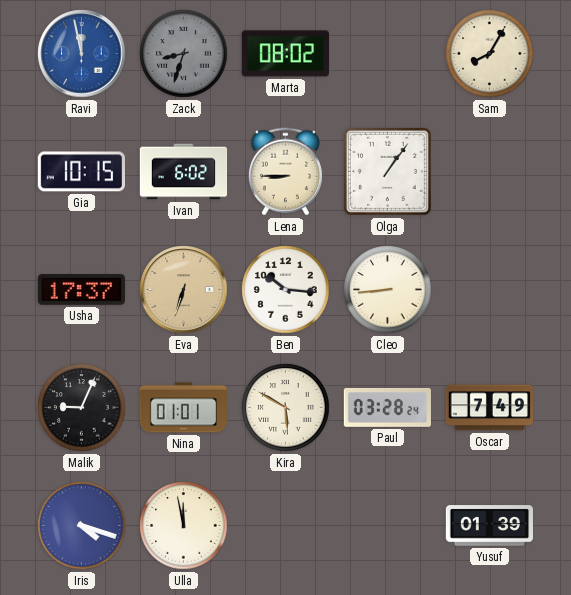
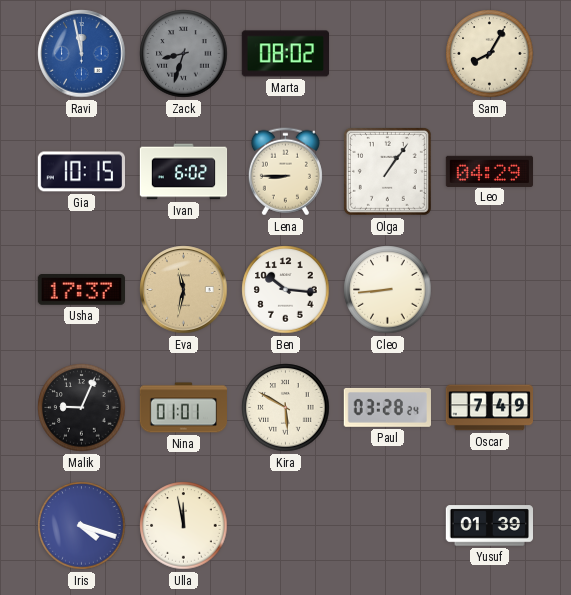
Leo: none -> 04:29
Eva: 6:33 -> 11:32
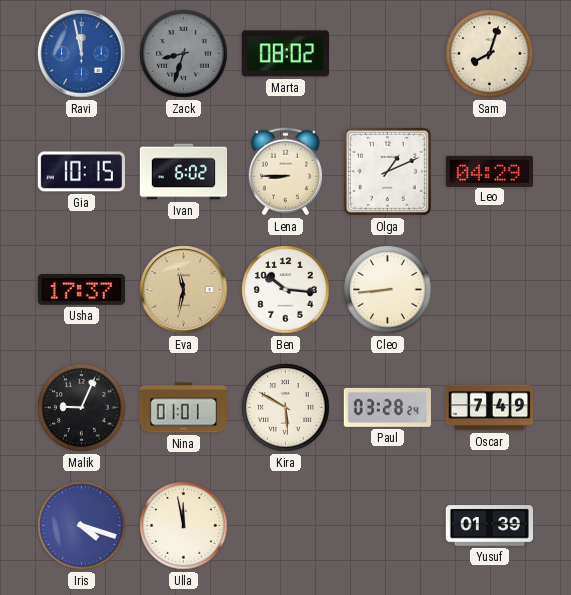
Sam: 8:05 -> 8:03
Olga: 1:06 -> 1:11
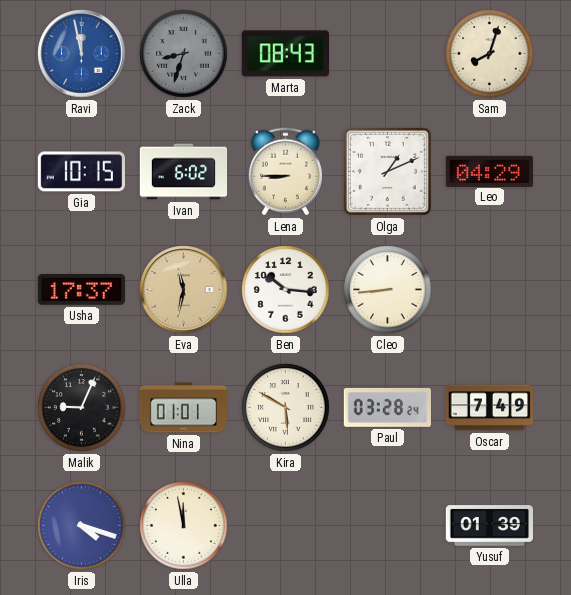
Marta: 08:02 -> 08:43
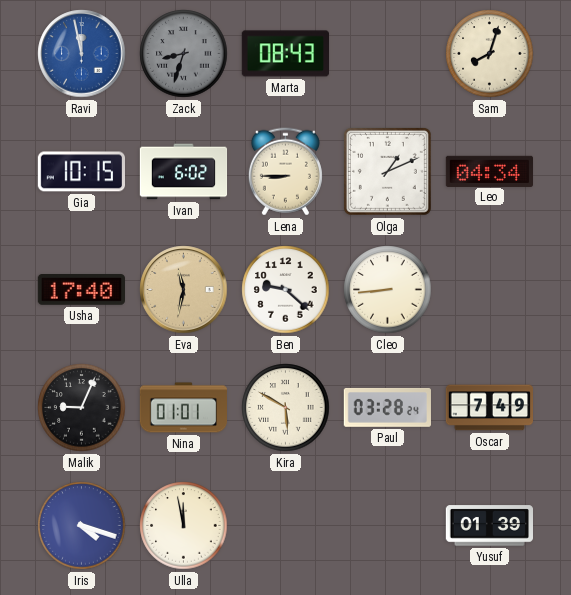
Leo: 04:29 -> 04:34
Usha: 17:37 -> 17:40
Ben: 10:16 -> 9:22
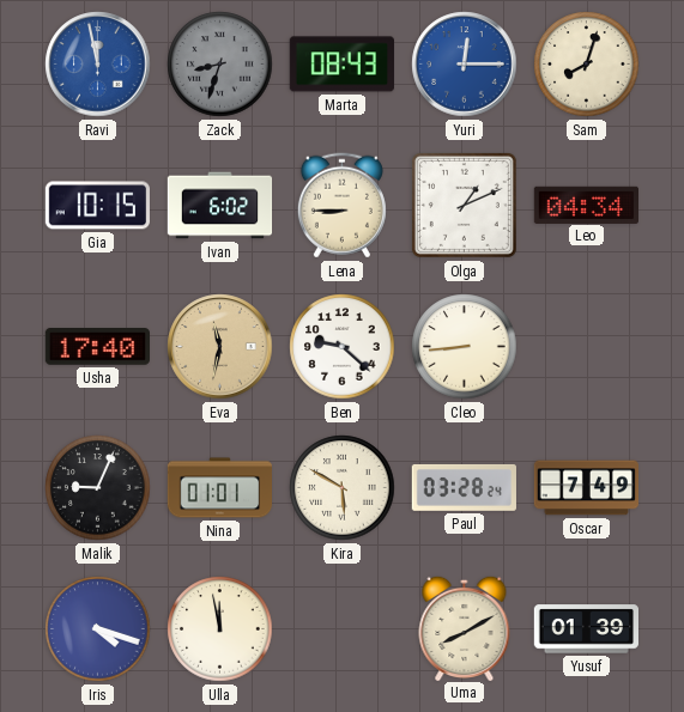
Yuri: none -> 12:15
Uma: none -> 8:10
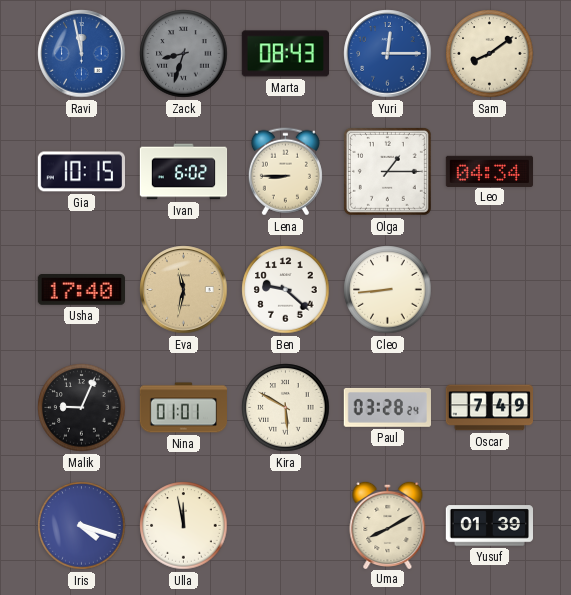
Sam: 8:03 -> 8:09
Olga: 1:11 -> 1:15
